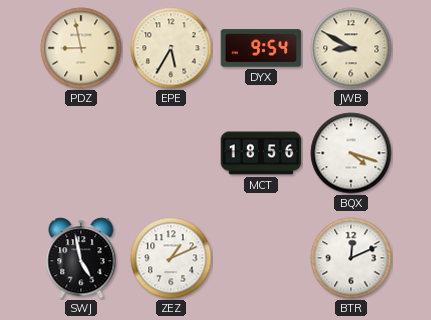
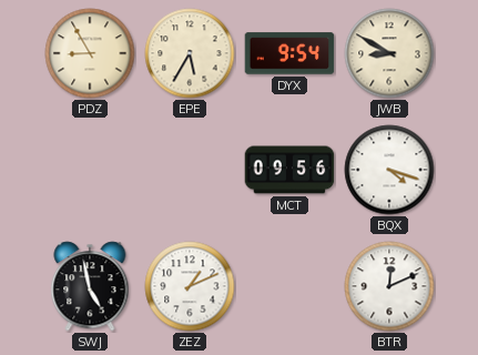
PDZ: 8:58 -> 8:55
MCT: 18:56 -> 09:56
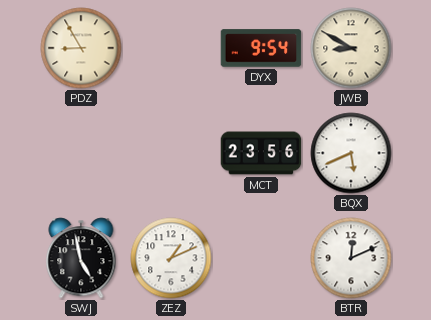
EPE: 5:35 -> none
MCT: 09:56 -> 23:56
BQX: 4:18 -> 5:41
